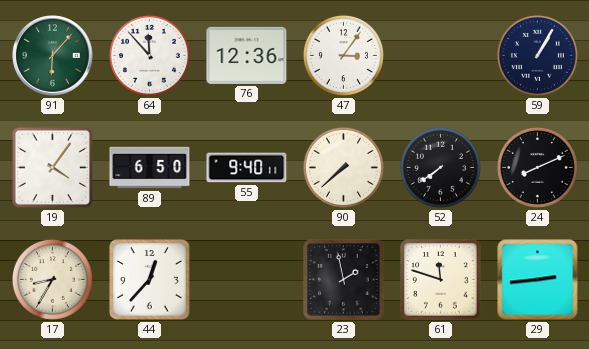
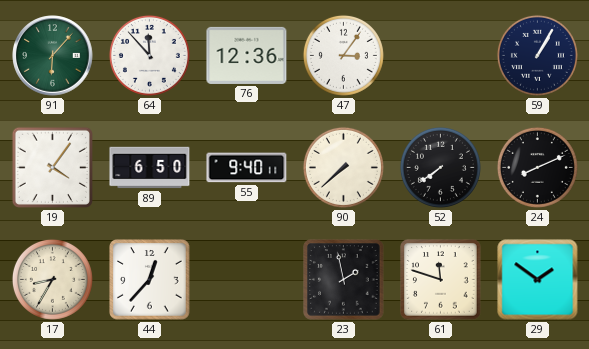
29: 2:44 -> 1:51
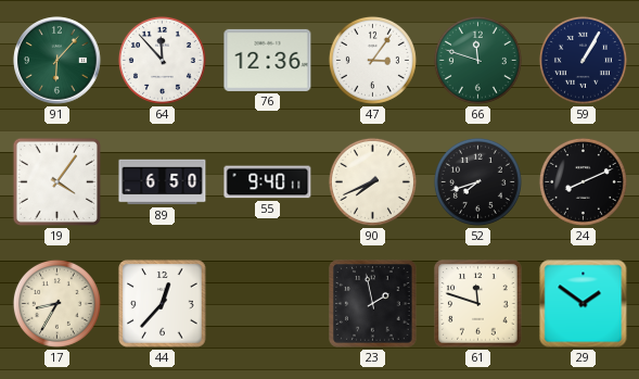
66: none -> 11:48
90: 7:38 -> 7:41
52: 7:39 -> 7:42
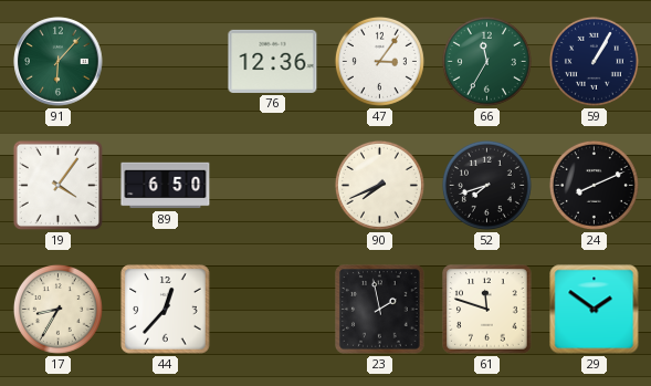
64: 11:53 -> none
66: 11:48 -> 11:35
55: 9:40 -> none
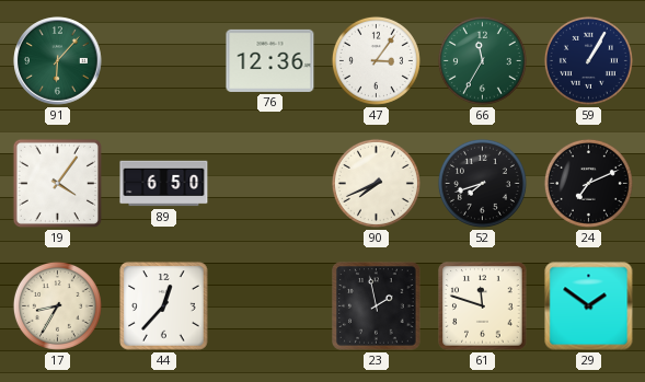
24: 8:11 -> 7:11
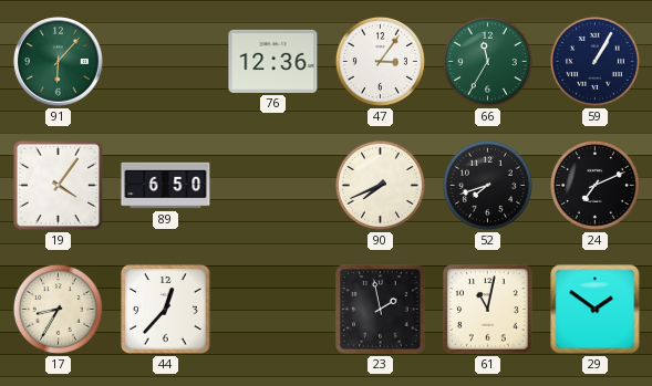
61: 11:48 -> 11:02
